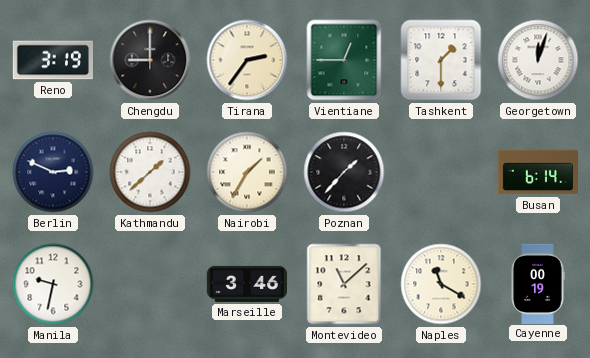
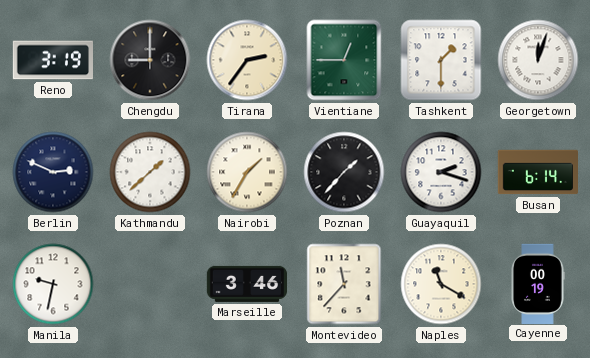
Guayaquil: none -> 2:18
Montevideo: 11:08 -> 11:37
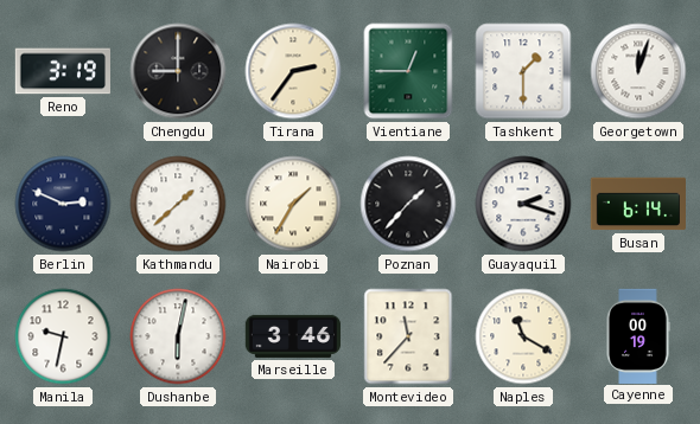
Dushanbe: none -> 6:02
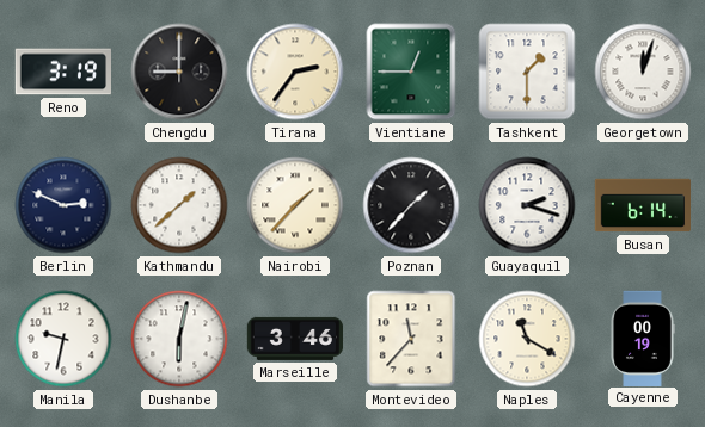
Nairobi: 1:35 -> 1:37
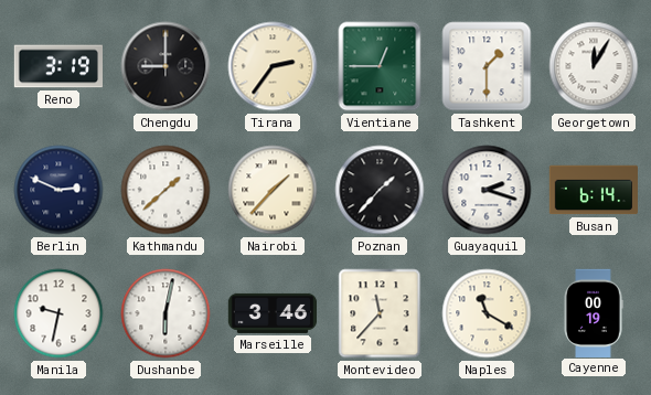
Georgetown: 12:03 -> 12:05
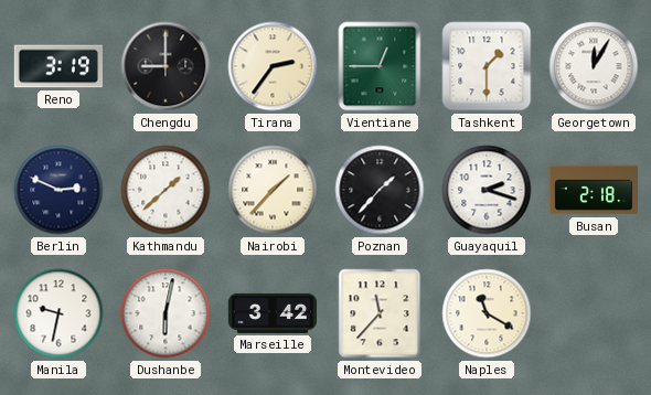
Busan: 6:14 -> 2:18
Marseille: 3:46 -> 3:42
Cayenne: 00:19 -> none
